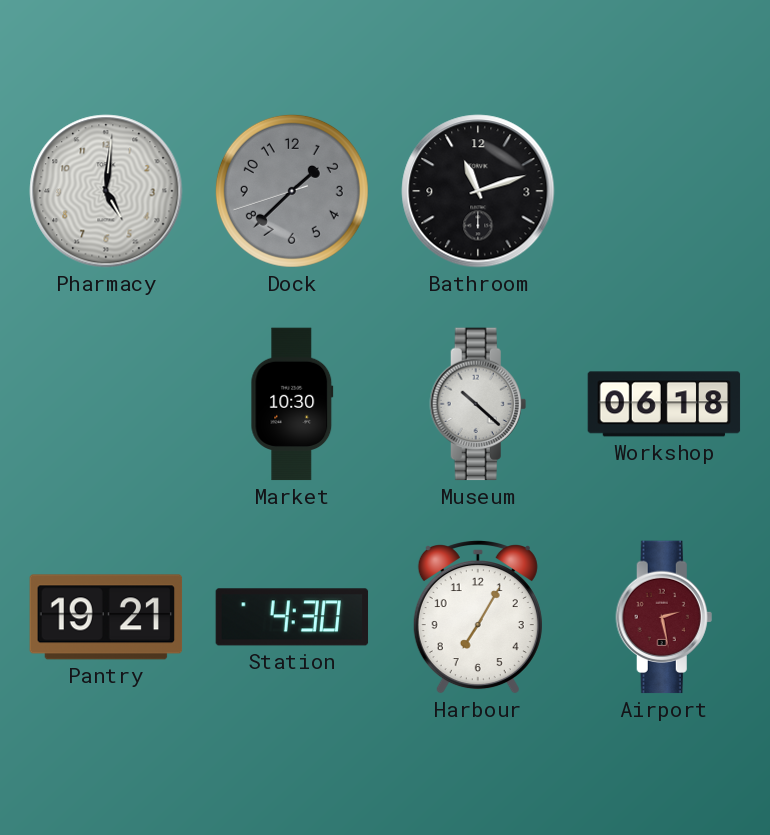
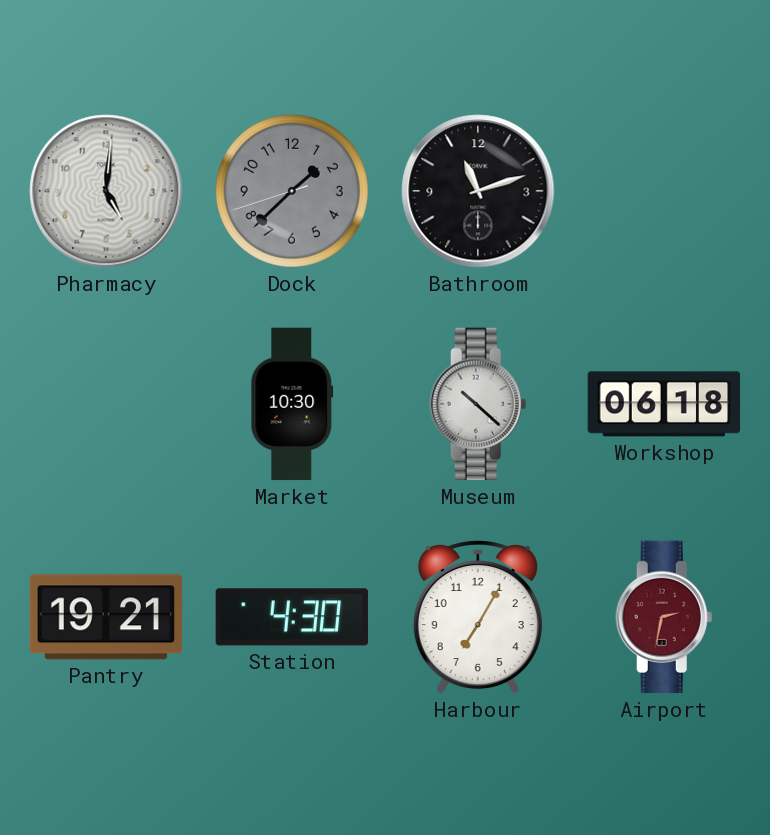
Airport: 2:28 -> 2:32
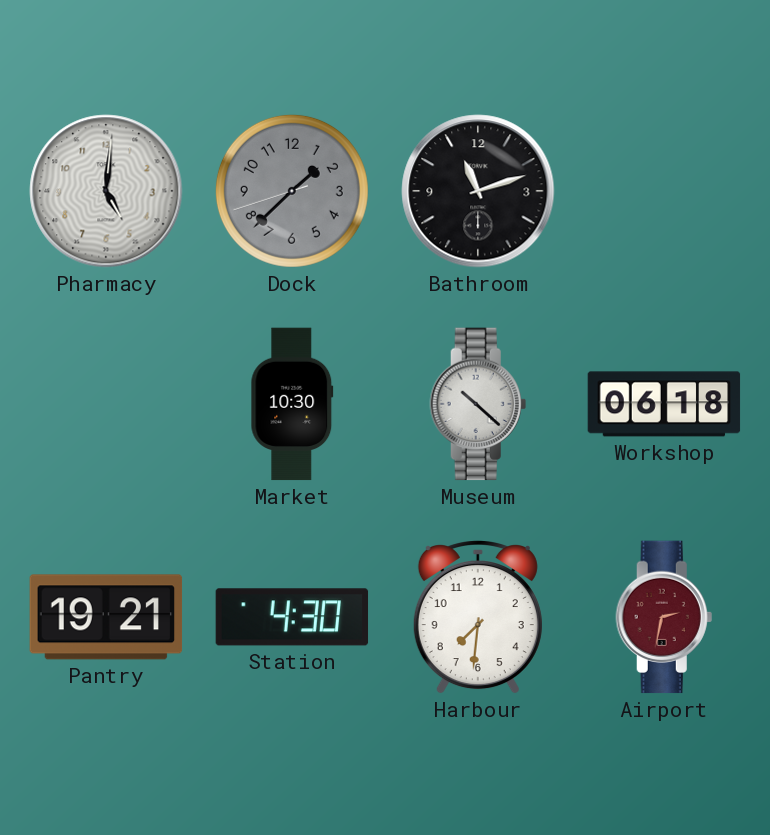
Harbour: 7:05 -> 7:31
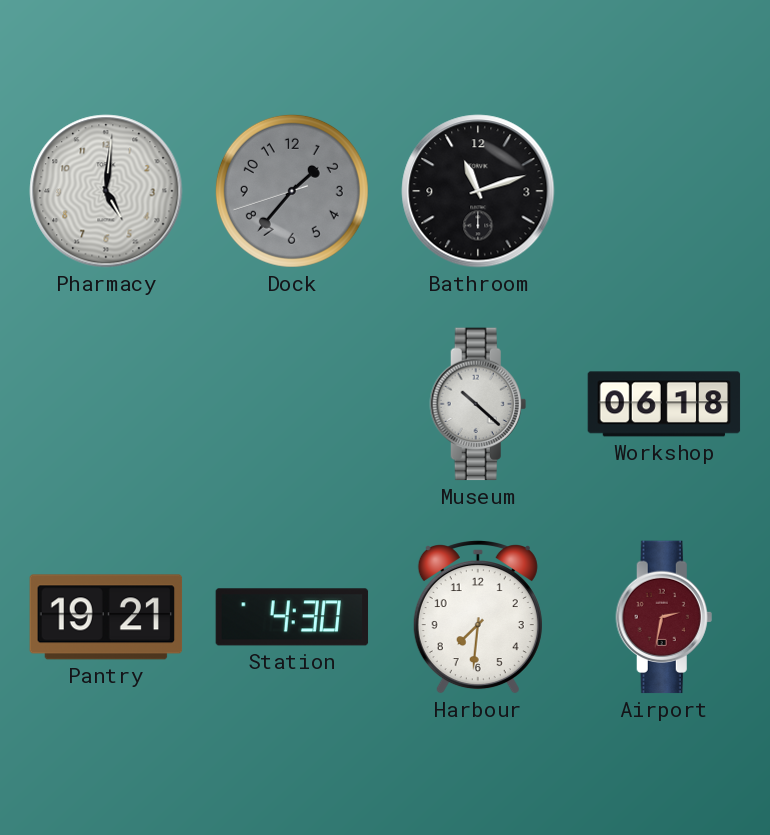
Dock: 1:37 -> 1:36
Market: 10:30 -> none
